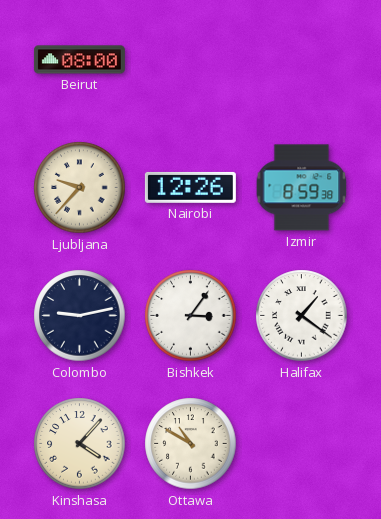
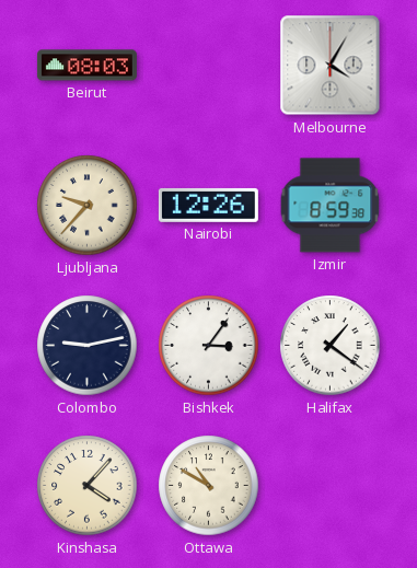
Beirut: 08:00 -> 08:03
Melbourne: none -> 4:05
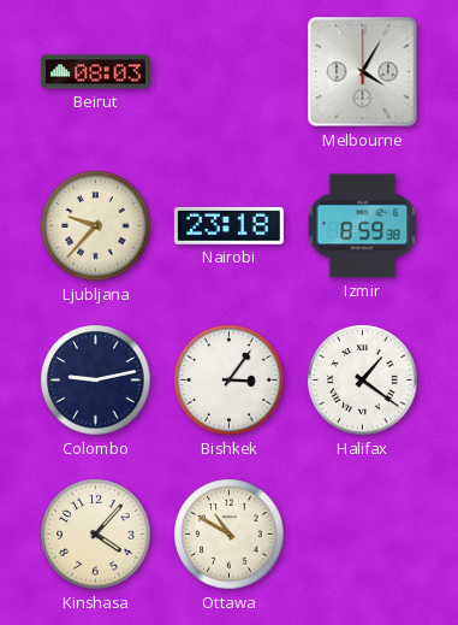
Nairobi: 12:26 -> 23:18
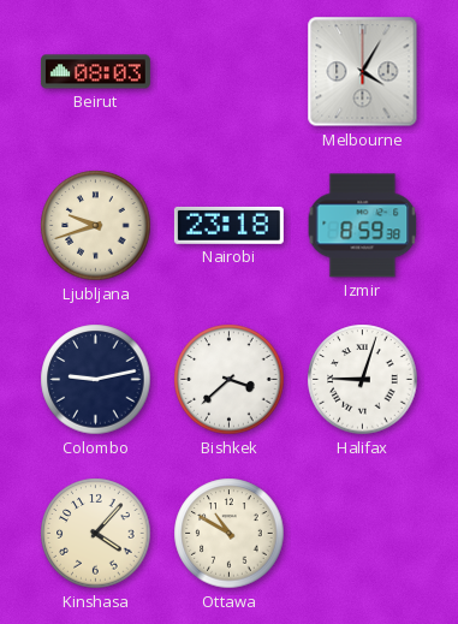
Ljubljana: 9:37 -> 9:42
Bishkek: 3:06 -> 3:38
Halifax: 1:21 -> 9:03
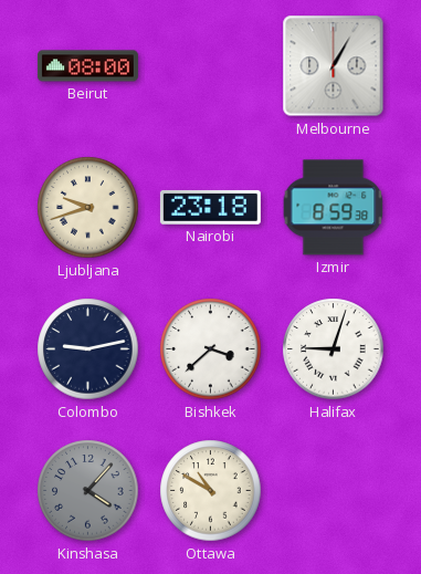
Beirut: 08:03 -> 08:00
Melbourne: 4:05 -> 1:05
Kinshasa dial: cream -> grey
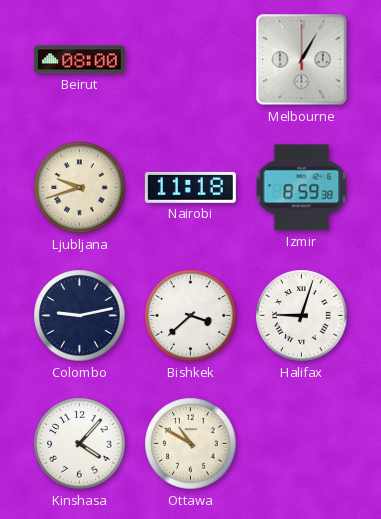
Nairobi: 23:18 -> 11:18
Kinshasa dial: grey -> white
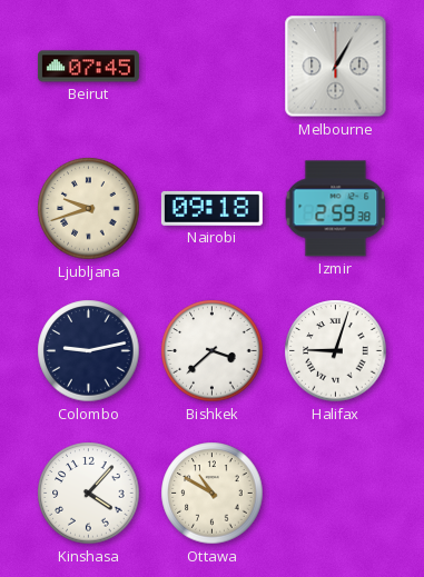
Beirut: 08:00 -> 07:45
Nairobi: 11:18 -> 09:18
Izmir: 8:59 -> 2:59
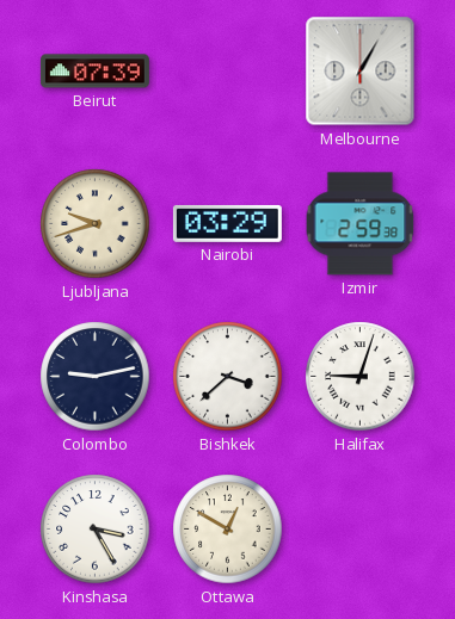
Beirut: 07:45 -> 07:39
Nairobi: 09:18 -> 03:29
Kinshasa: 4:07 -> 3:25
Ottawa: 10:50 -> 12:50
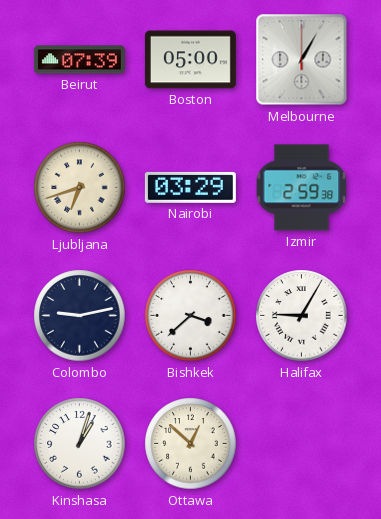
Boston: none -> 05:00
Ljubljana: 9:42 -> 6:42
Halifax: 9:03 -> 9:05
Kinshasa: 3:25 -> 1:03
Ottawa: 12:50 -> 12:52
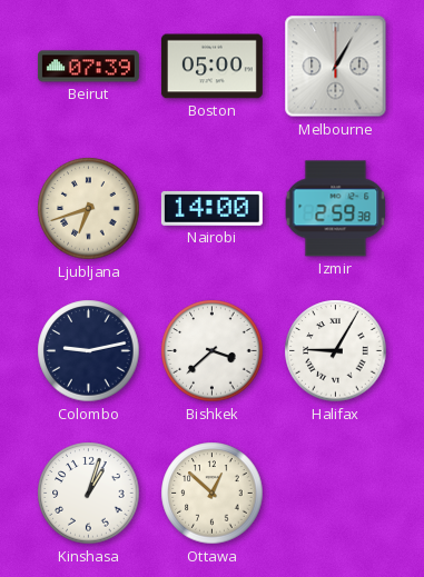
Nairobi: 03:29 -> 14:00
